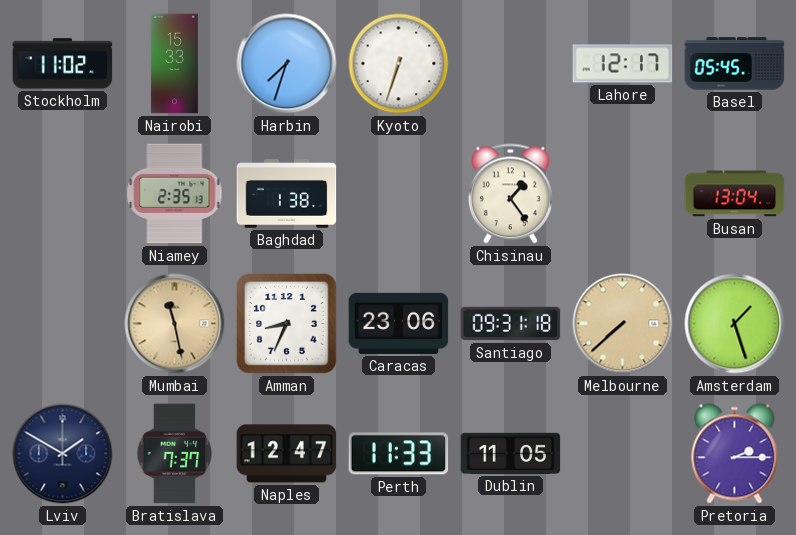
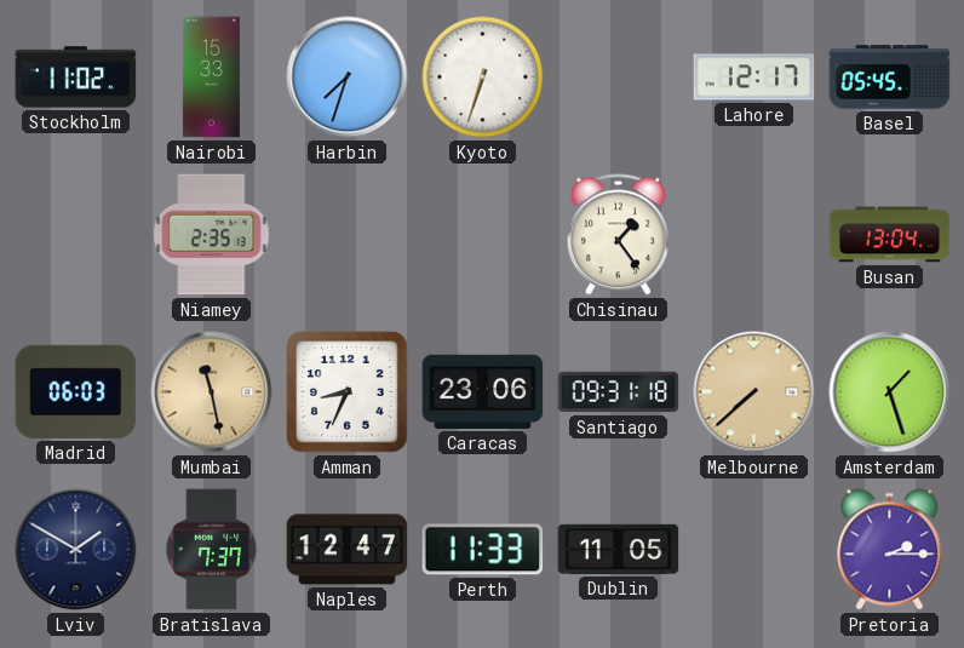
Baghdad: 1:38 -> none
Madrid: none -> 06:03
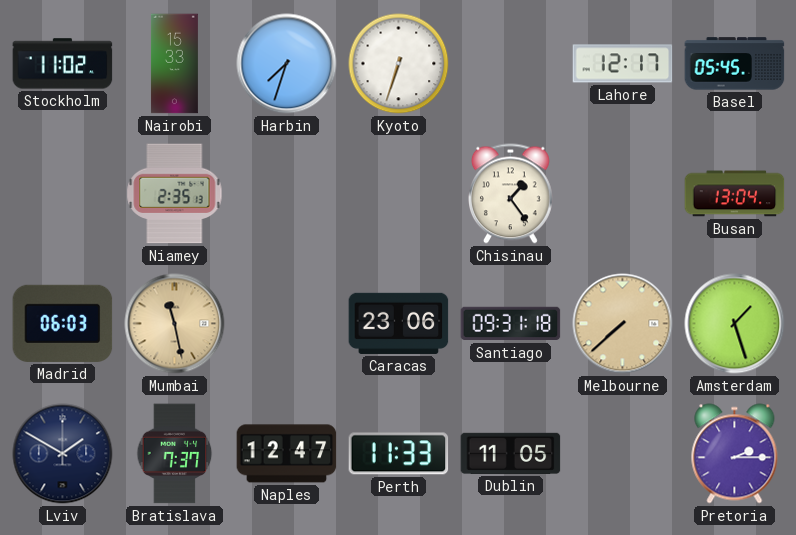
Amman: 8:34 -> none
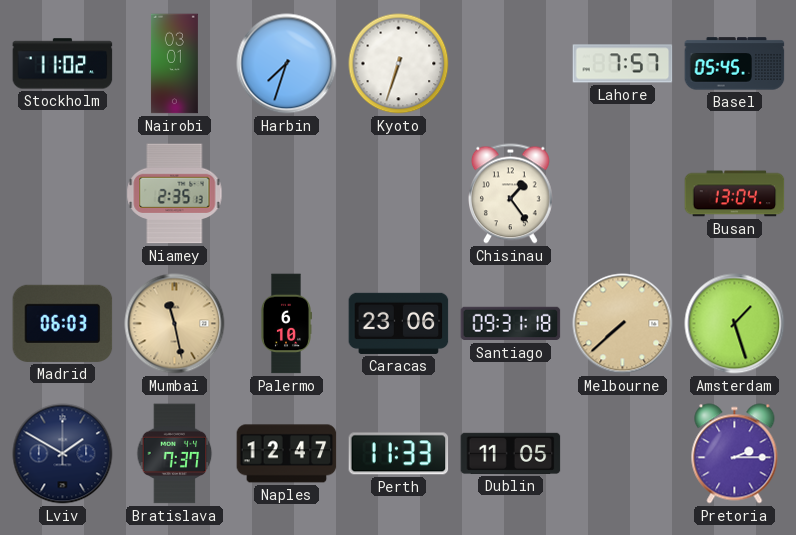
Nairobi: 15:33 -> 03:01
Lahore: 12:17 -> 7:57
Palermo: none -> 6:10
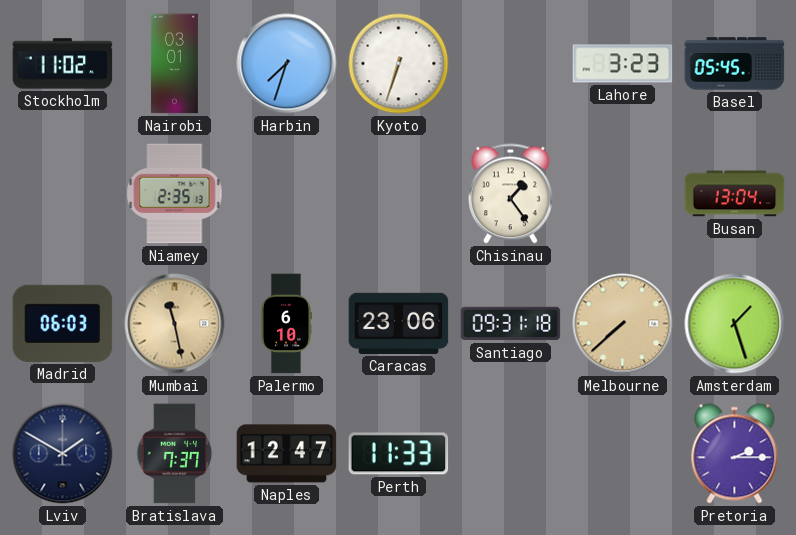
Lahore: 7:57 -> 3:23
Dublin: 11:05 -> none
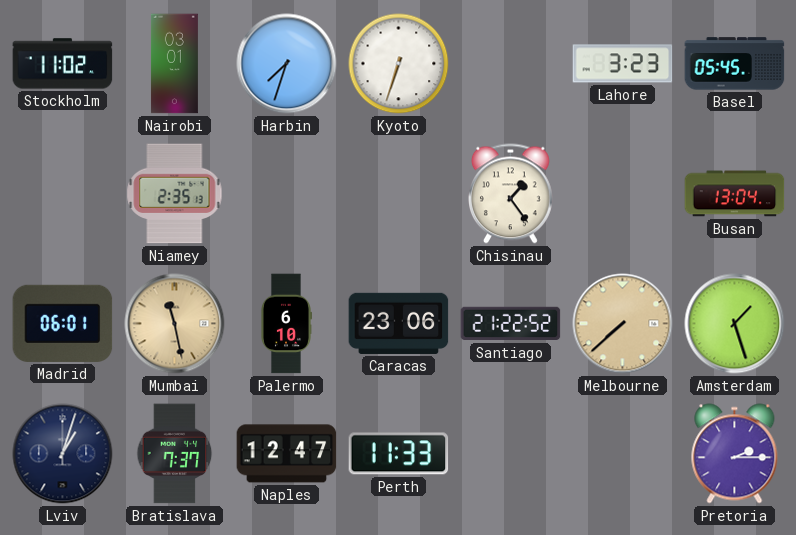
Madrid: 06:03 -> 06:01
Santiago: 09:31 -> 21:22
Lviv: 1:50 -> 1:03
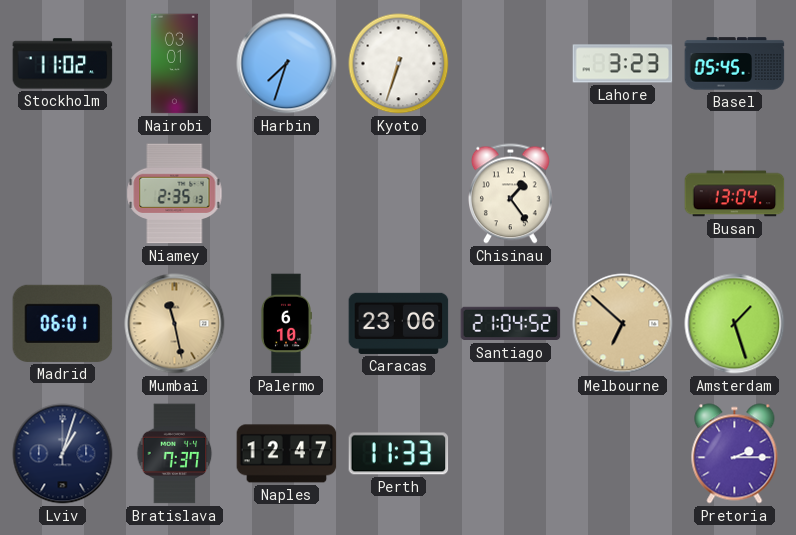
Santiago: 21:22 -> 21:04
Melbourne: 7:38 -> 6:52
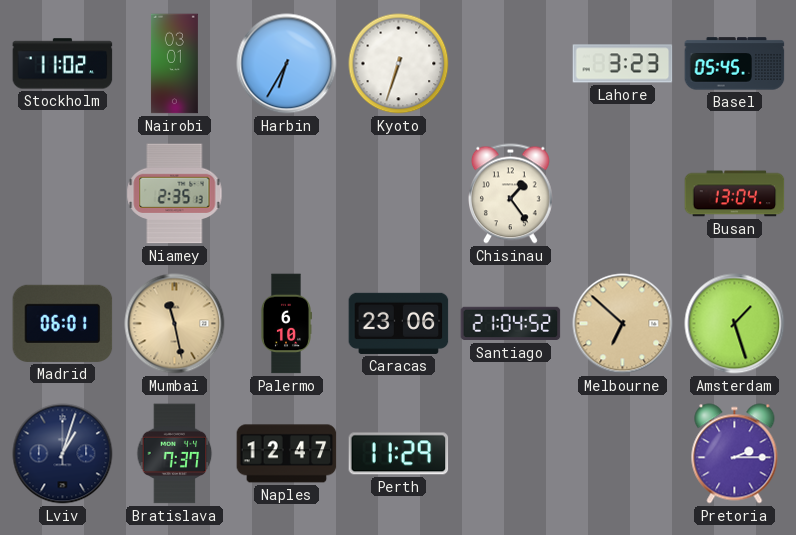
Harbin: 7:33 -> 6:35
Perth: 11:33 -> 11:29
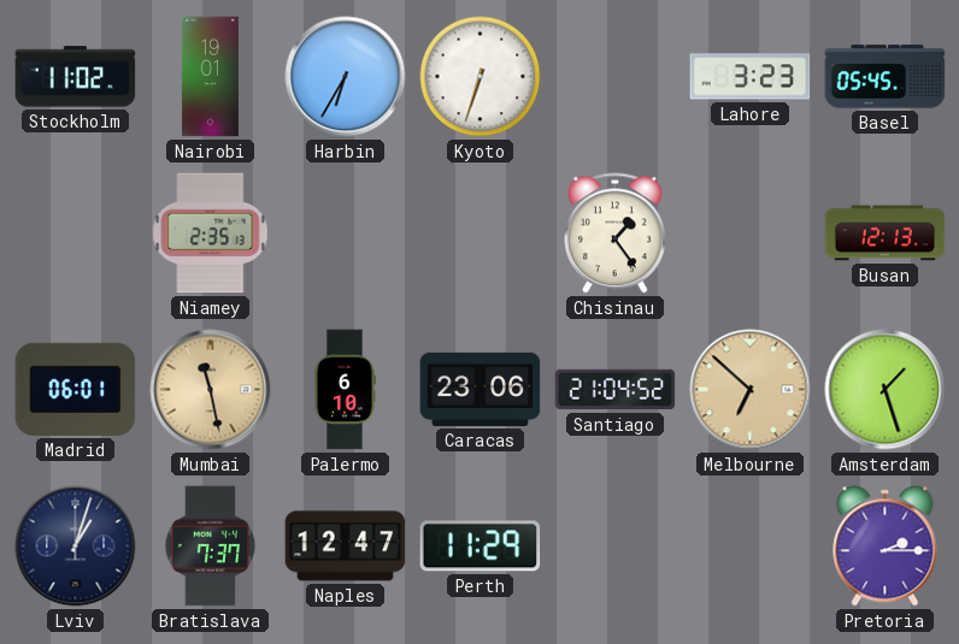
Nairobi: 03:01 -> 19:01
Busan: 13:04 -> 12:13
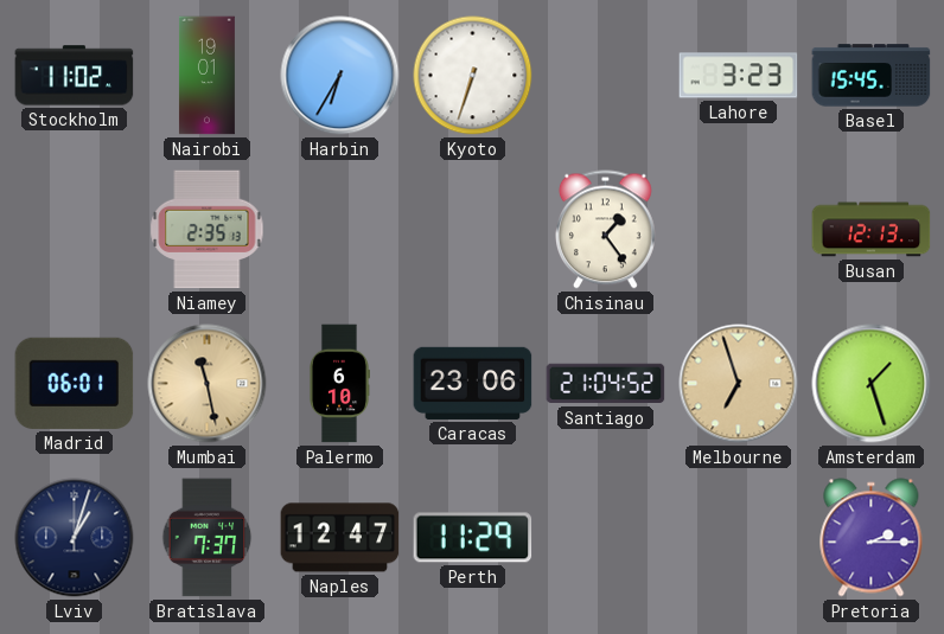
Basel: 05:45 -> 15:45
Melbourne: 6:52 -> 6:57
